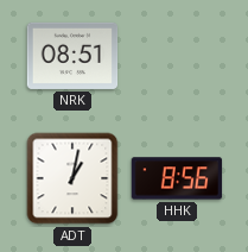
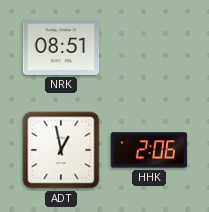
ADT: 1:02 -> 12:58
HHK: 8:56 -> 2:06
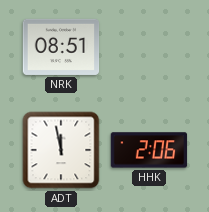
ADT: 12:58 -> 11:58
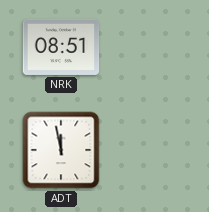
HHK: 2:06 -> none
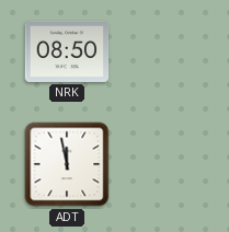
NRK: 08:51 -> 08:50
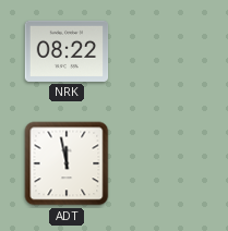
NRK: 08:50 -> 08:22
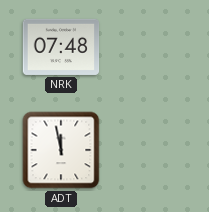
NRK: 08:22 -> 07:48
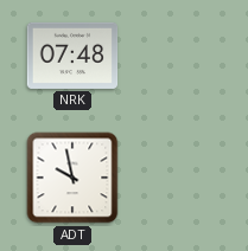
ADT: 11:58 -> 9:58
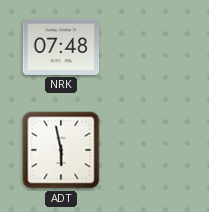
ADT: 9:58 -> 5:58
